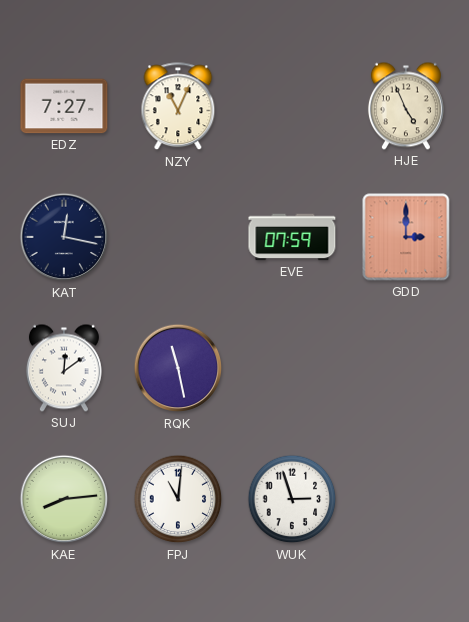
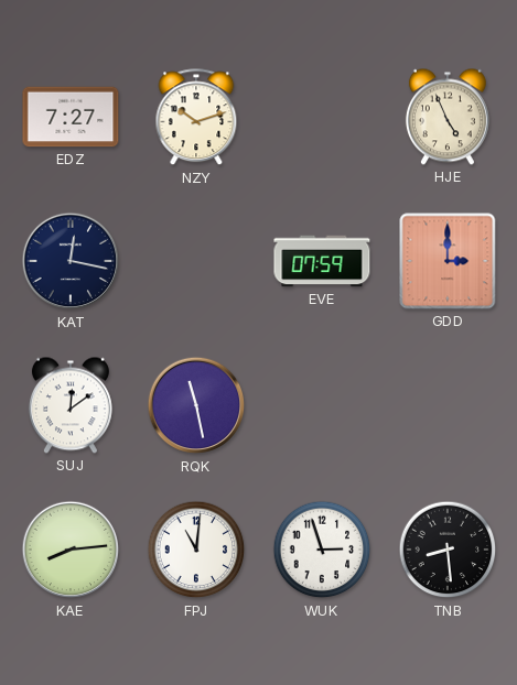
NZY: 11:04 -> 10:12
TNB: none -> 8:29
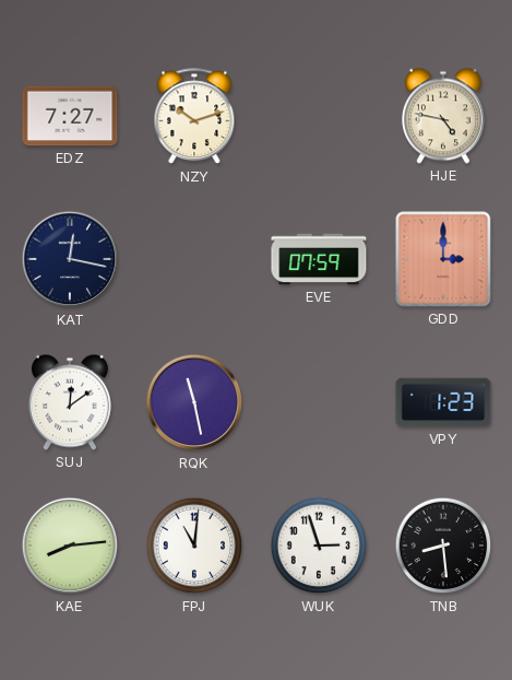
HJE: 4:56 -> 4:47
VPY: none -> 1:23
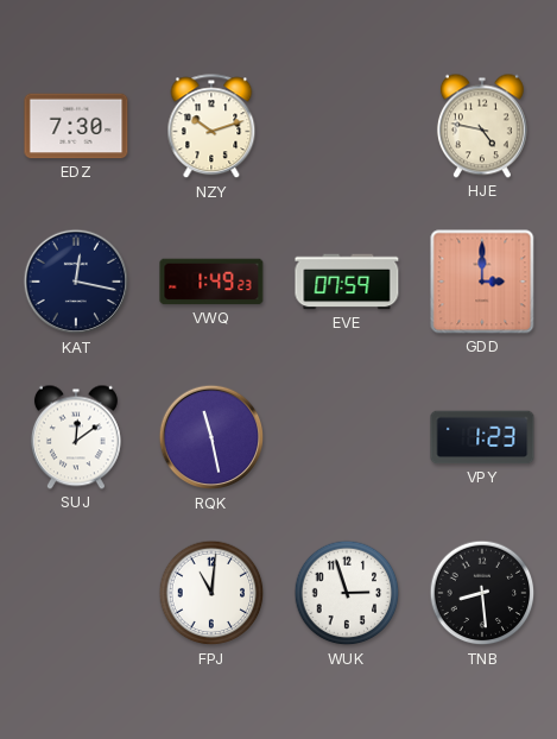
EDZ: 7:27 -> 7:30
VWQ: none -> 1:49
KAE: 8:14 -> none
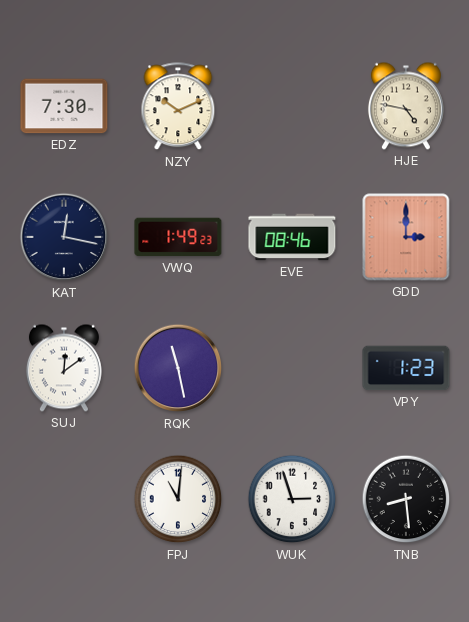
NZY: 10:12 -> 10:11
EVE: 07:59 -> 08:46
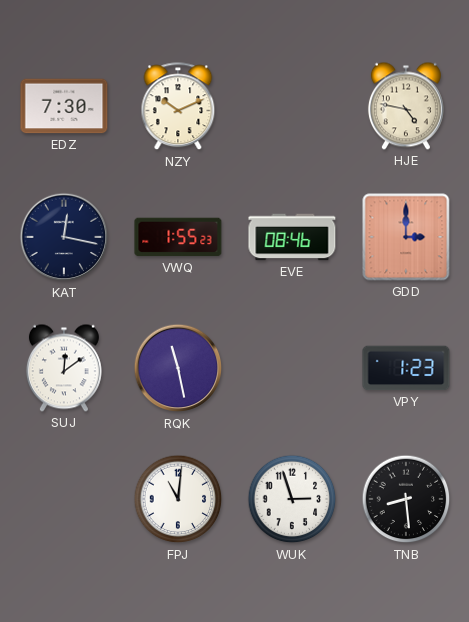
VWQ: 1:49 -> 1:55
